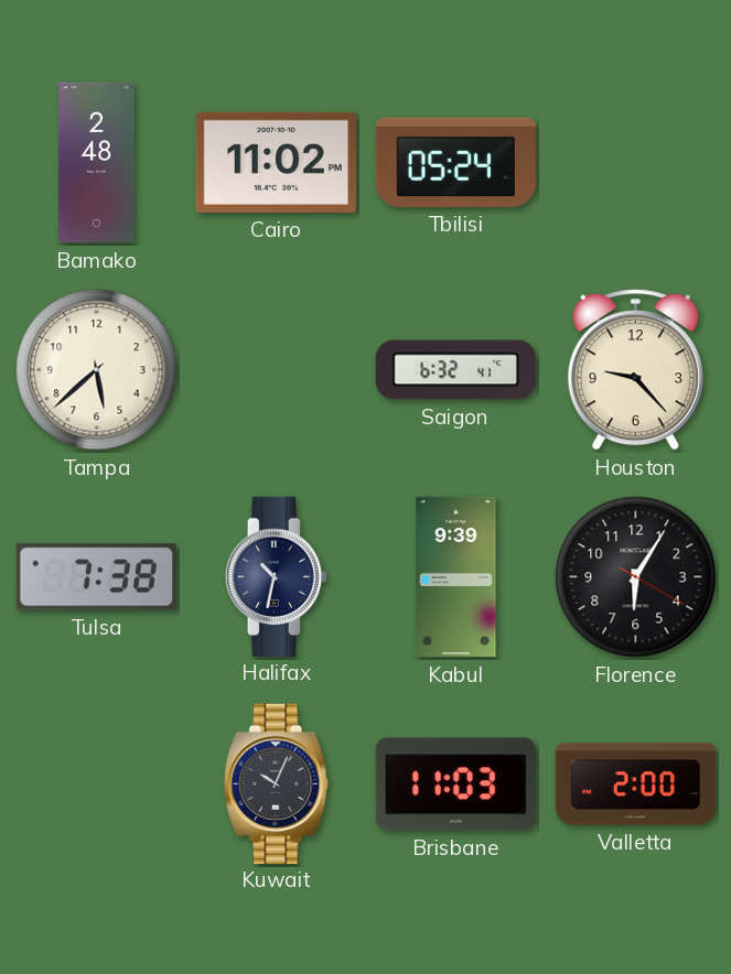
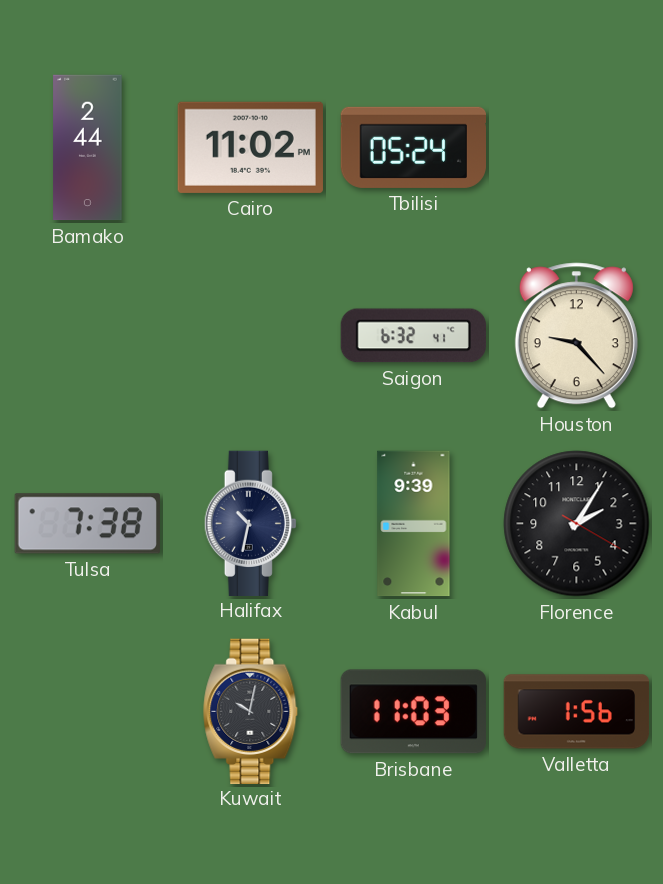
Bamako: 2:48 -> 2:44
Tampa: 5:38 -> none
Florence: 6:05 -> 2:05
Kuwait: 10:04 -> 10:02
Valletta: 2:00 -> 1:56
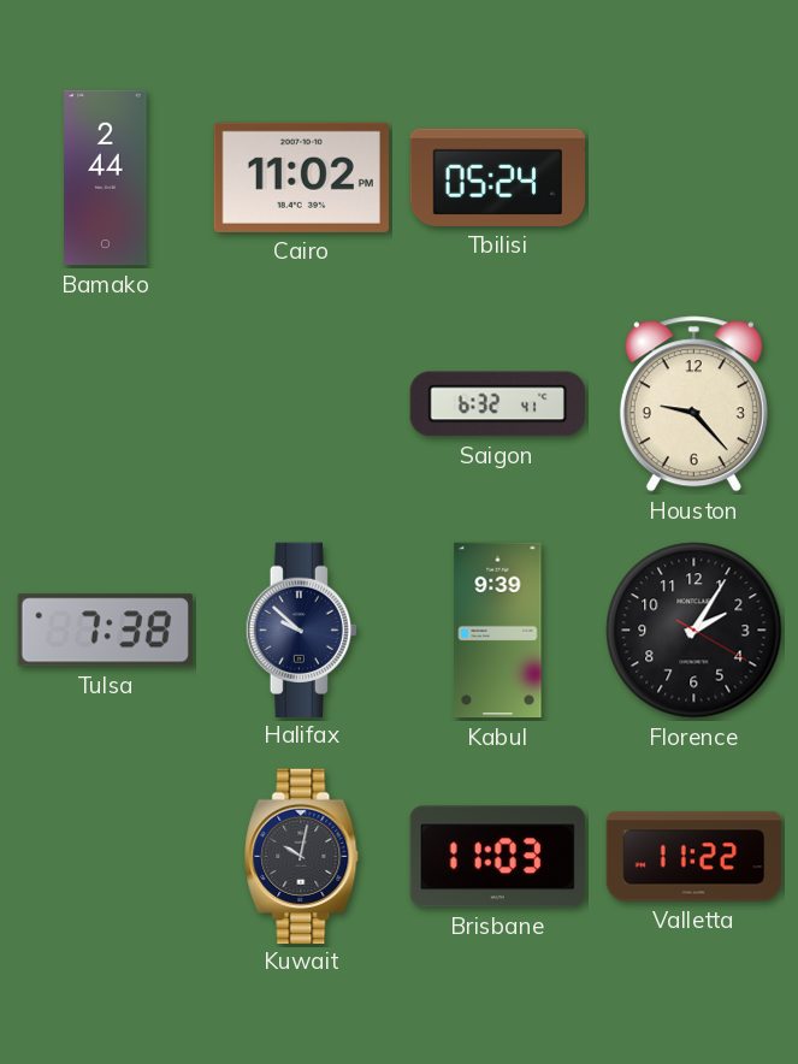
Halifax: 10:32 -> 9:52
Valletta: 1:56 -> 11:22
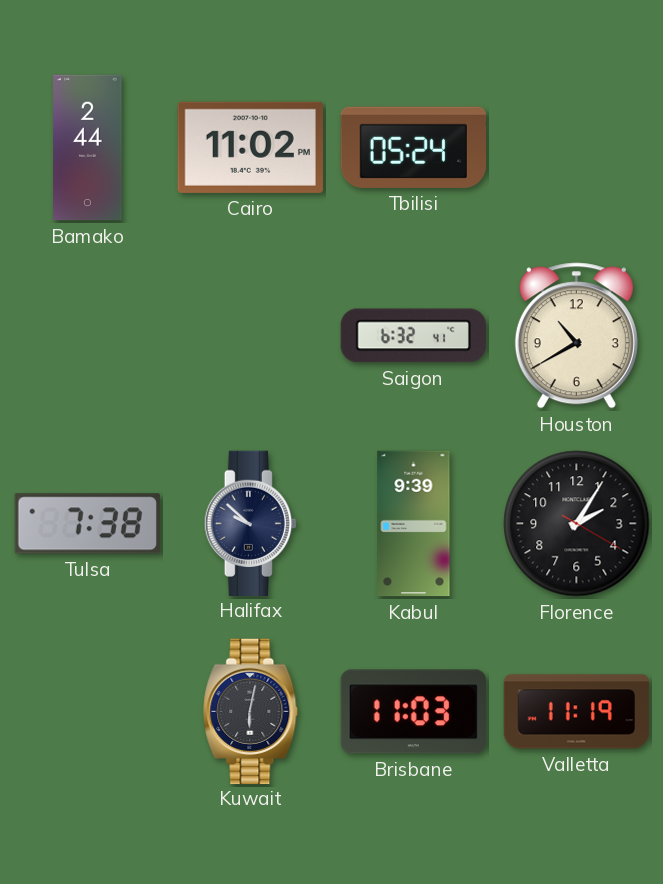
Houston: 9:23 -> 10:40
Kuwait: 10:02 -> 6:02
Valletta: 11:22 -> 11:19
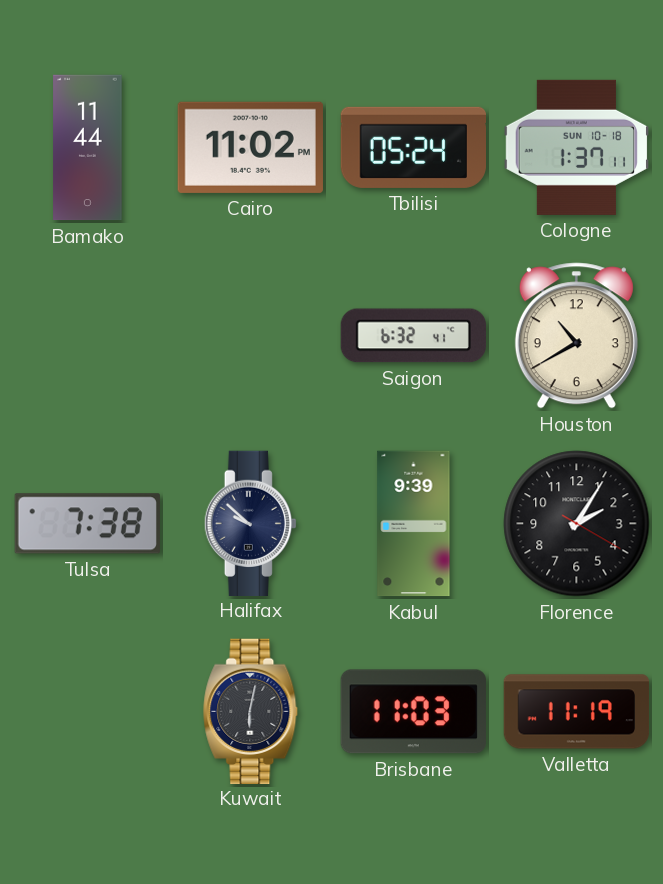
Bamako: 2:44 -> 11:44
Cologne: none -> 1:37
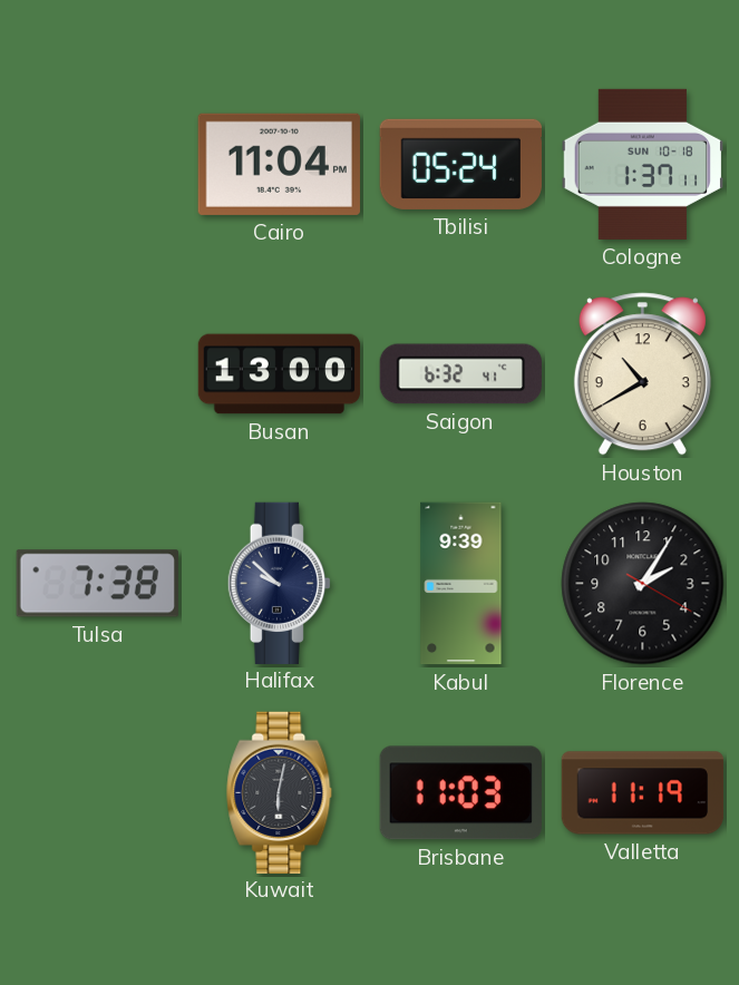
Bamako: 11:44 -> none
Cairo: 11:02 -> 11:04
Busan: none -> 13:00
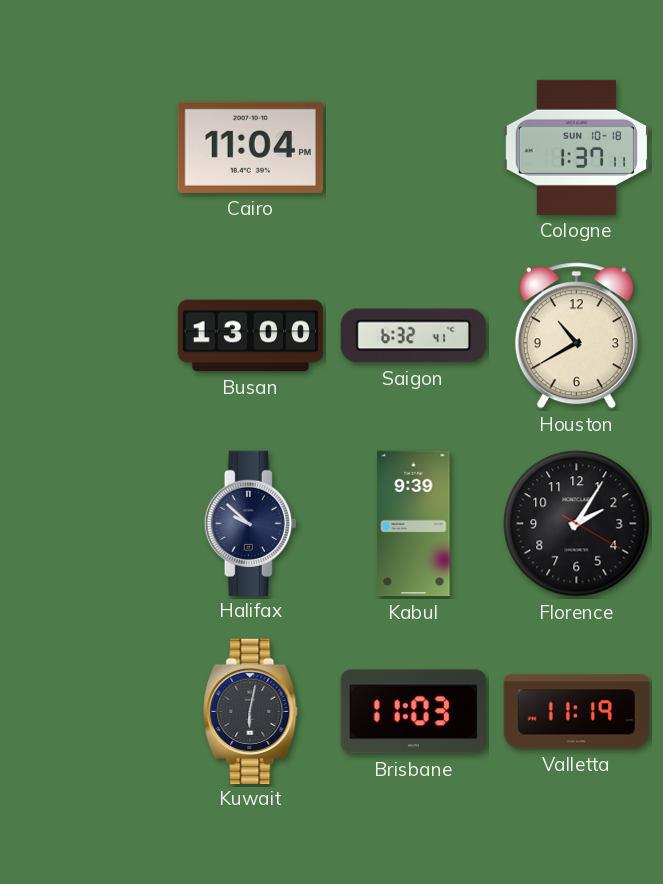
Tbilisi: 05:24 -> none
Tulsa: 7:38 -> none
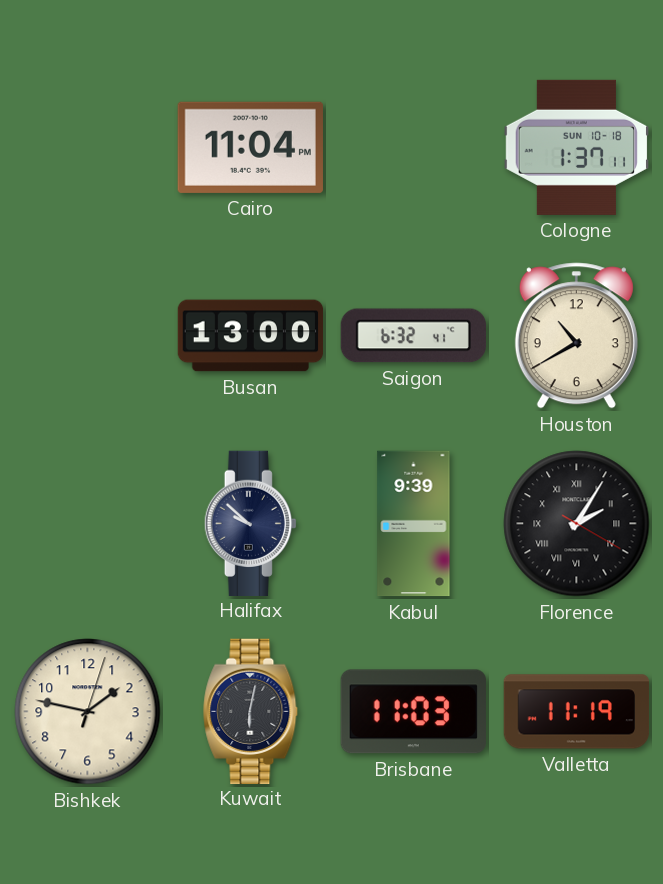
Florence numerals: Arabic -> Roman
Bishkek: none -> 1:47
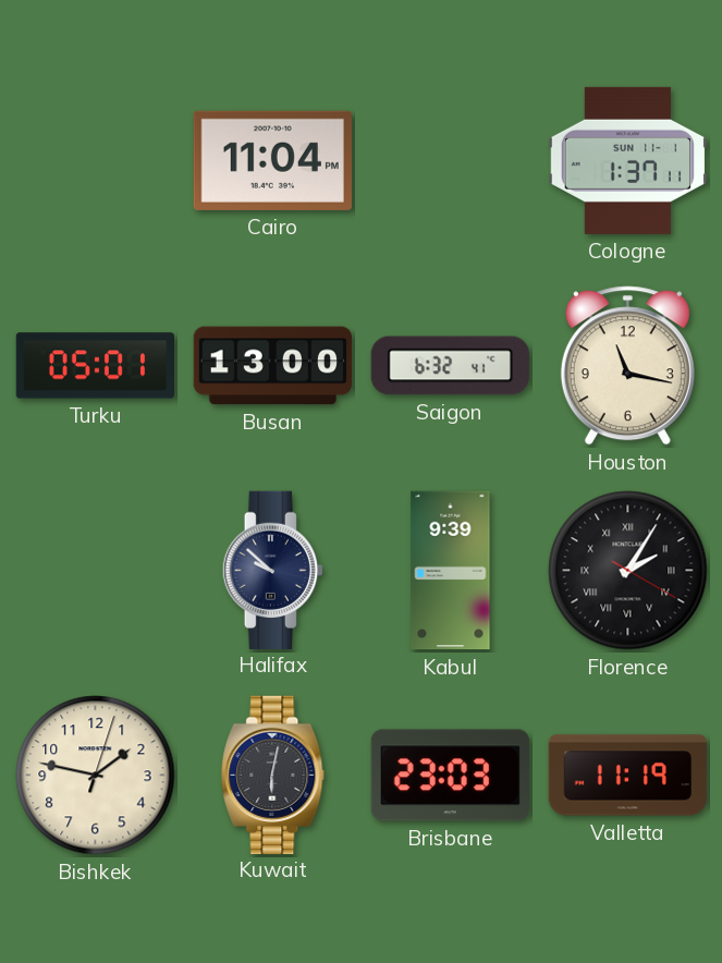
Cologne date: SUN 10-18 -> SUN 11-1
Turku: none -> 05:01
Houston: 10:40 -> 11:17
Brisbane: 11:03 -> 23:03
